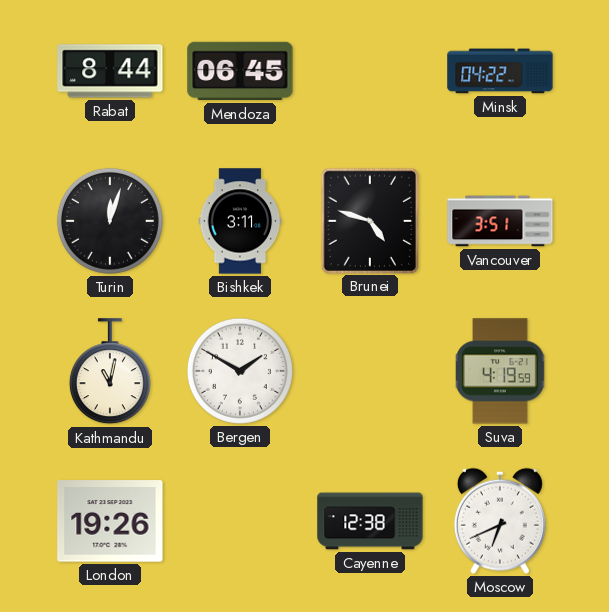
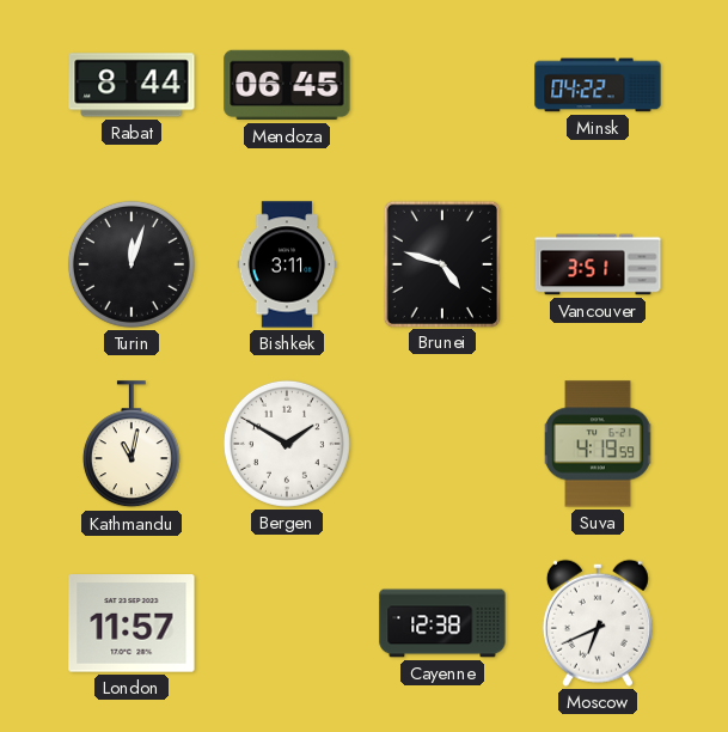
London: 19:26 -> 11:57
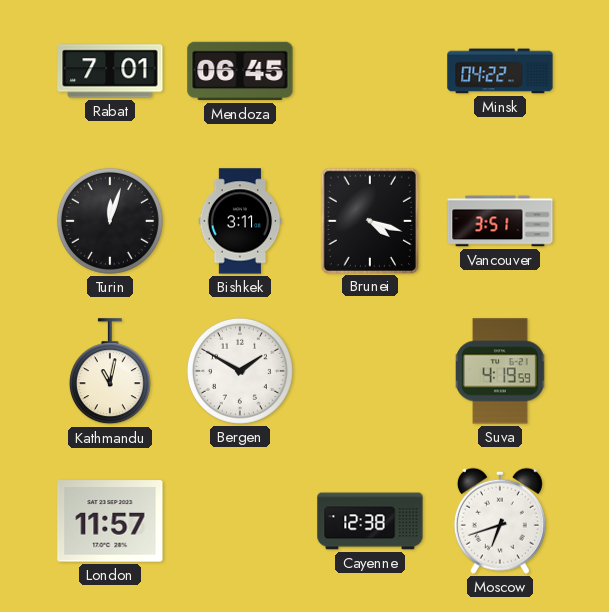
Rabat: 8:44 -> 7:01
Brunei: 4:48 -> 4:18
Moscow: 6:41 -> 6:42
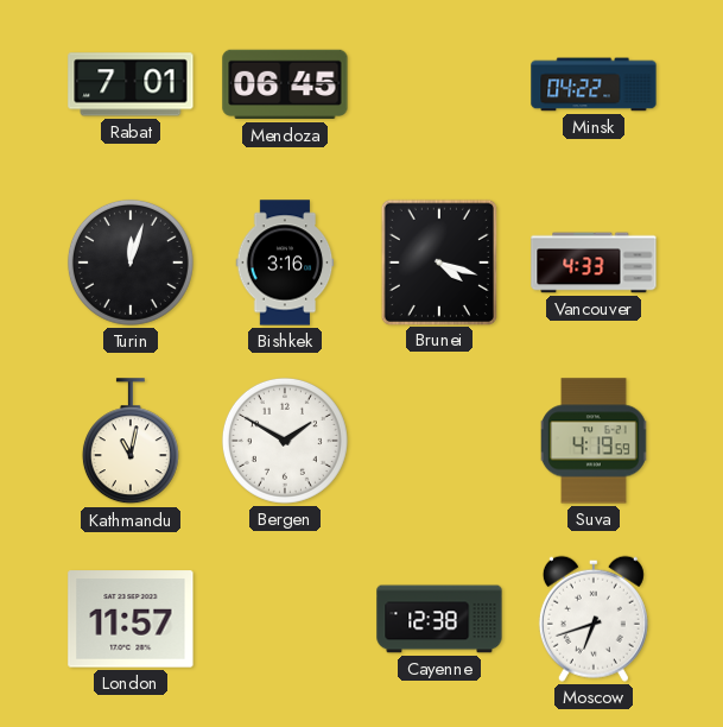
Bishkek: 3:11 -> 3:16
Vancouver: 3:51 -> 4:33
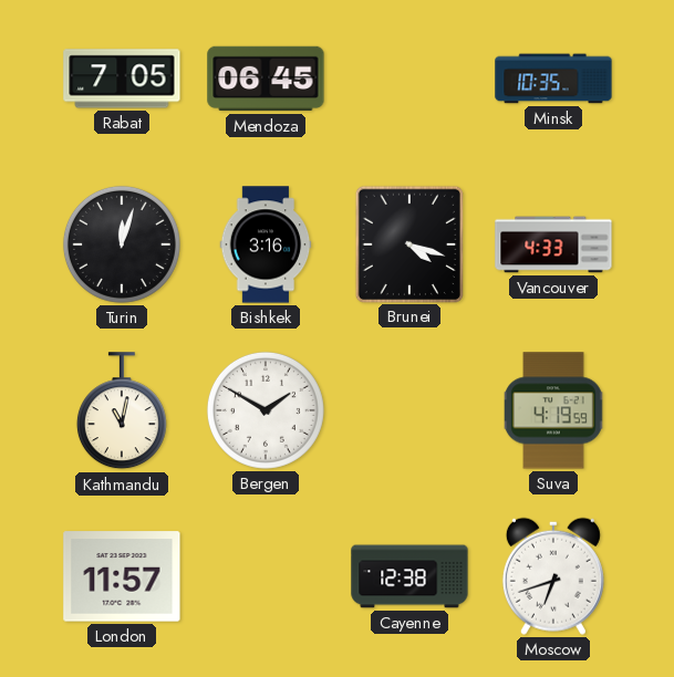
Rabat: 7:01 -> 7:05
Minsk: 04:22 -> 10:35
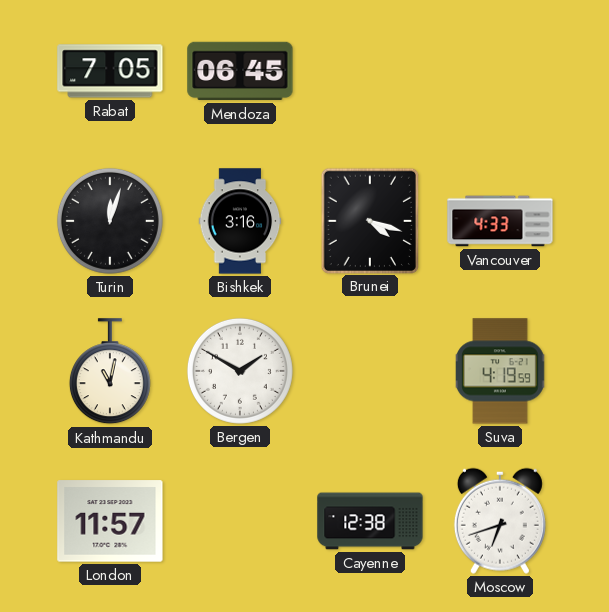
Minsk: 10:35 -> none
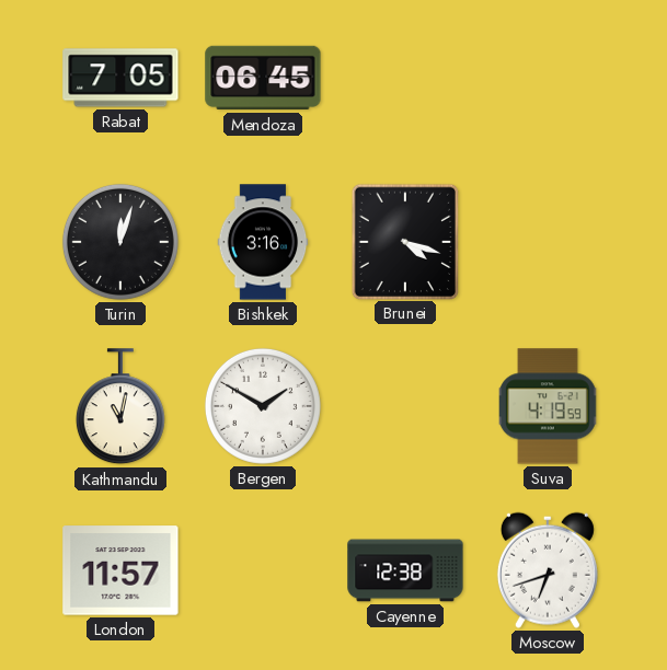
Vancouver: 4:33 -> none
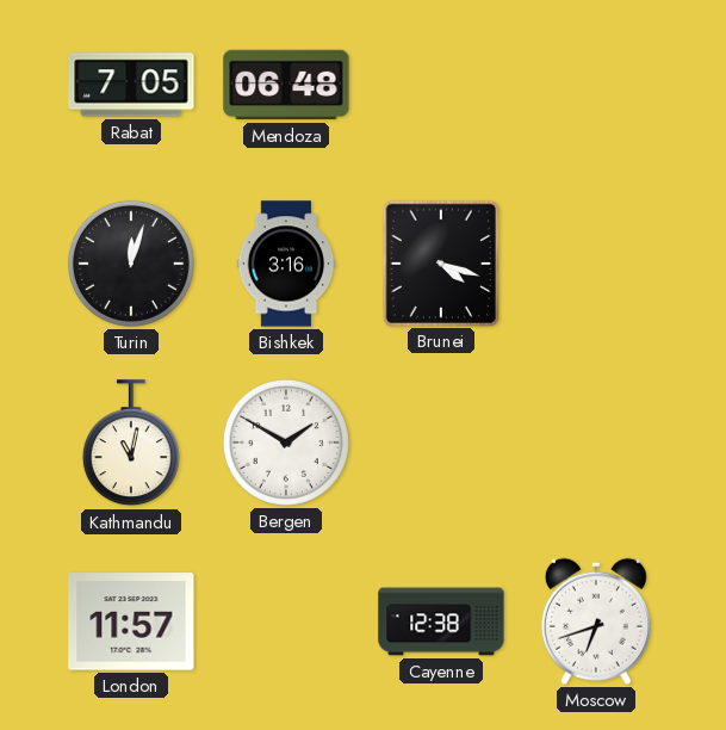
Mendoza: 06:45 -> 06:48
Suva: 4:19 -> none
